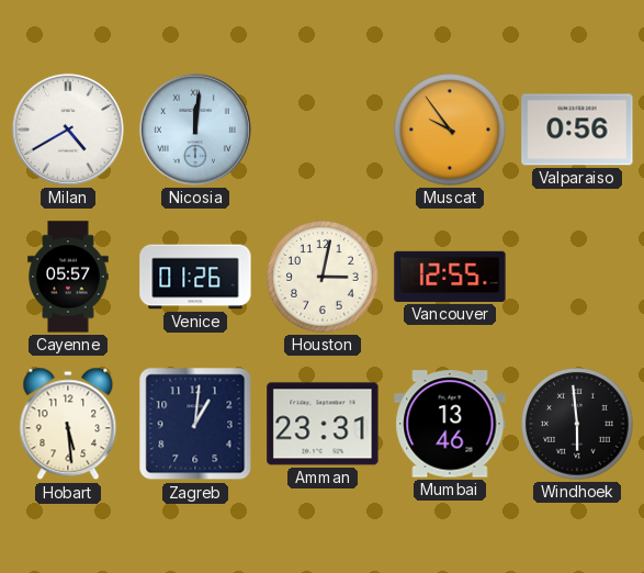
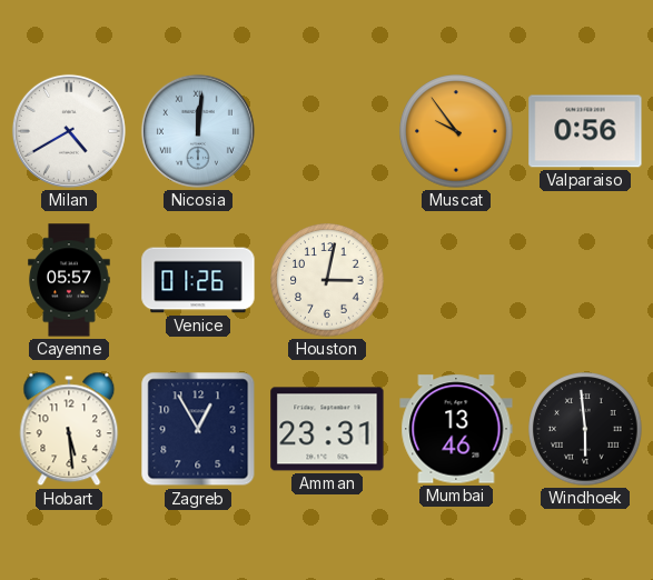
Vancouver: 12:55 -> none
Zagreb: 1:01 -> 12:55
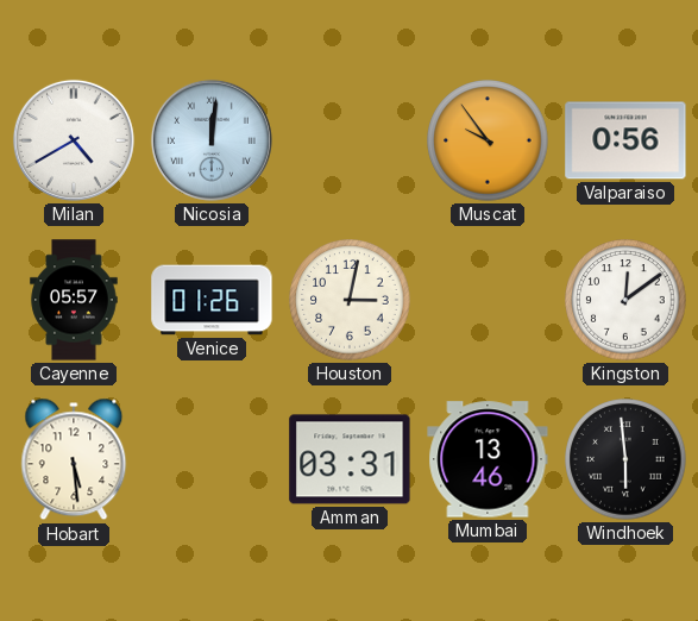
Kingston: none -> 12:09
Zagreb: 12:55 -> none
Amman: 23:31 -> 03:31
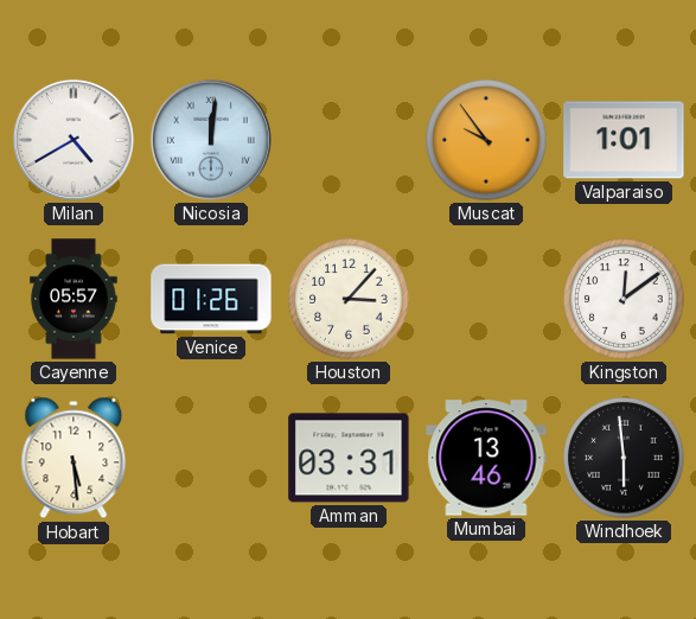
Valparaiso: 0:56 -> 1:01
Houston: 3:02 -> 3:07
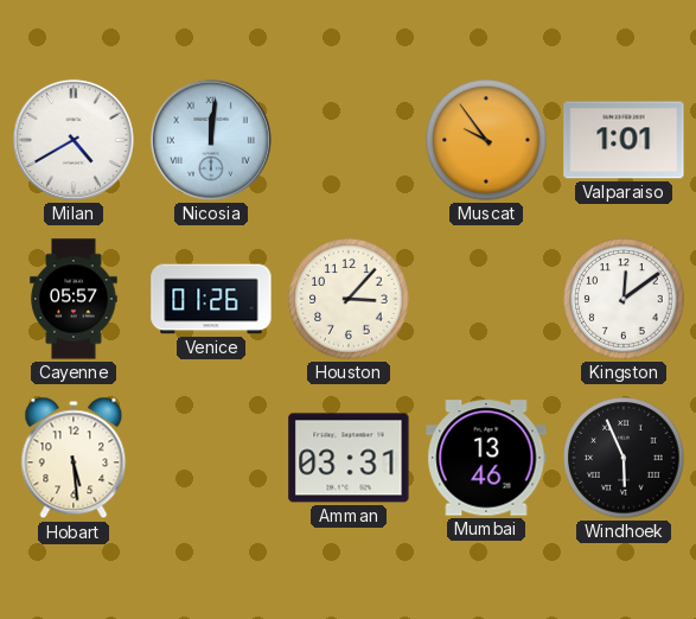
Windhoek: 5:59 -> 5:56
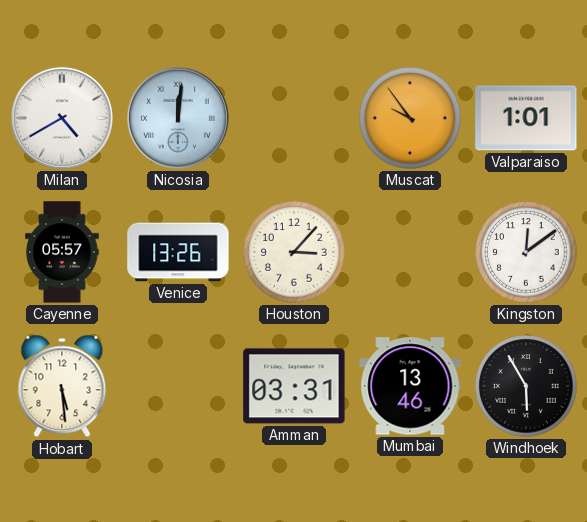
Venice: 01:26 -> 13:26
Windhoek: 5:56 -> 5:55
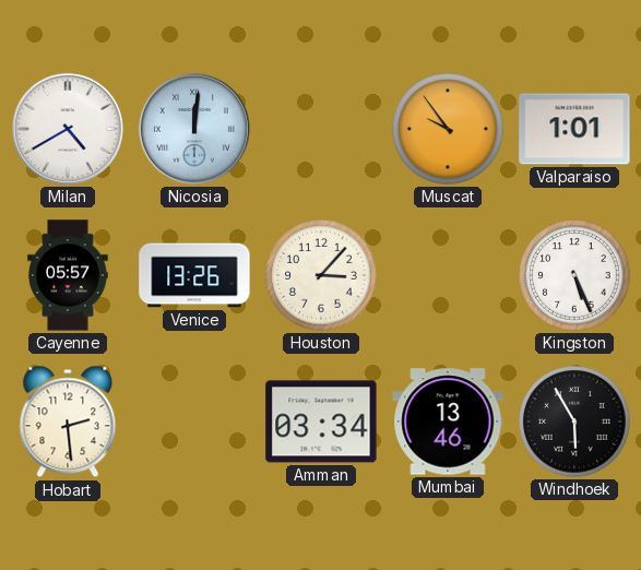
Kingston: 12:09 -> 5:26
Hobart: 5:29 -> 2:29
Amman: 03:31 -> 03:34
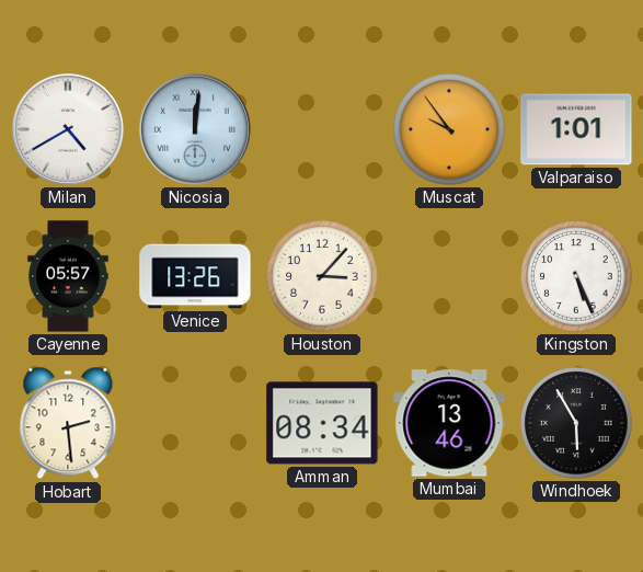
Amman: 03:34 -> 08:34
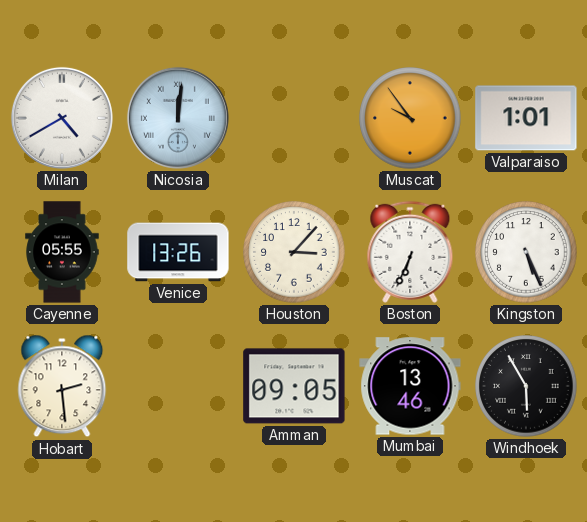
Cayenne: 05:57 -> 05:55
Boston: none -> 6:34
Amman: 08:34 -> 09:05
